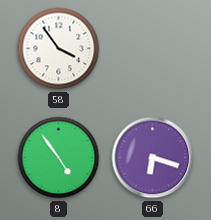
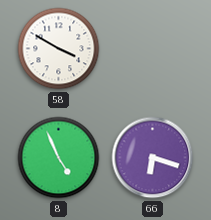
58: 3:54 -> 3:50
8: 4:54 -> 4:56
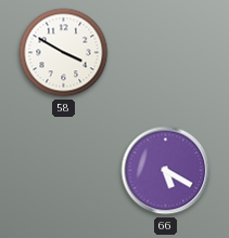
8: 4:56 -> none
66: 6:18 -> 5:20
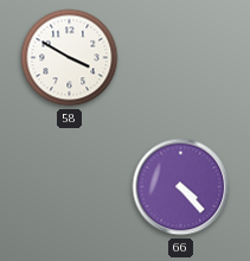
66: 5:20 -> 4:23
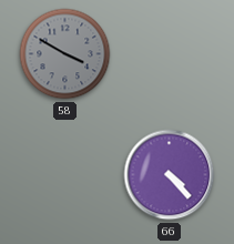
58 dial: white -> grey
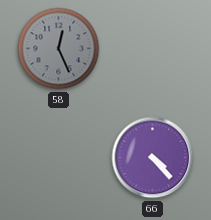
58: 3:50 -> 12:26
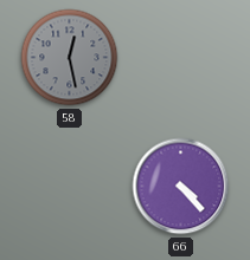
58: 12:26 -> 12:28
